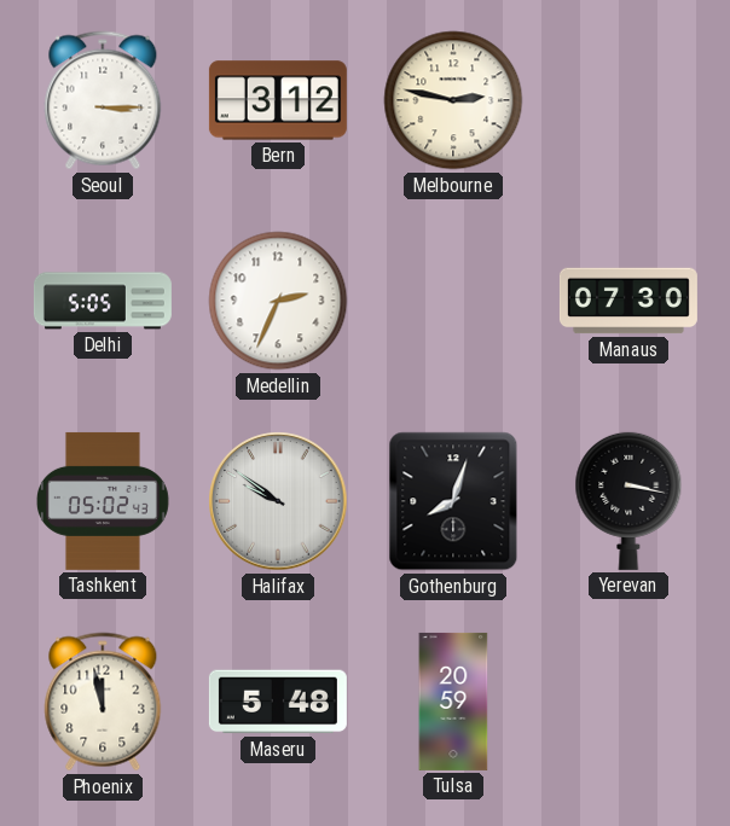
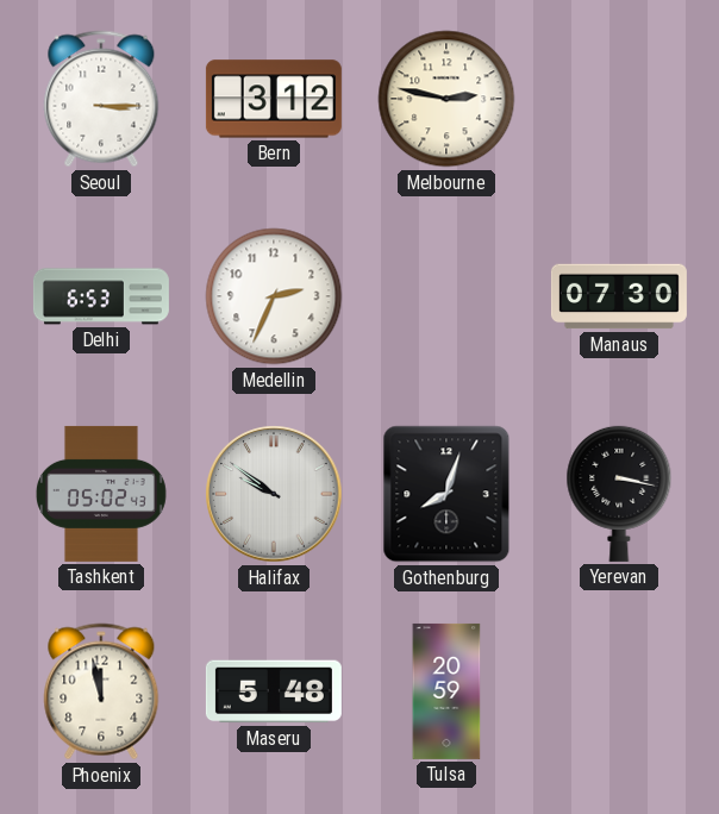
Delhi: 5:05 -> 6:53
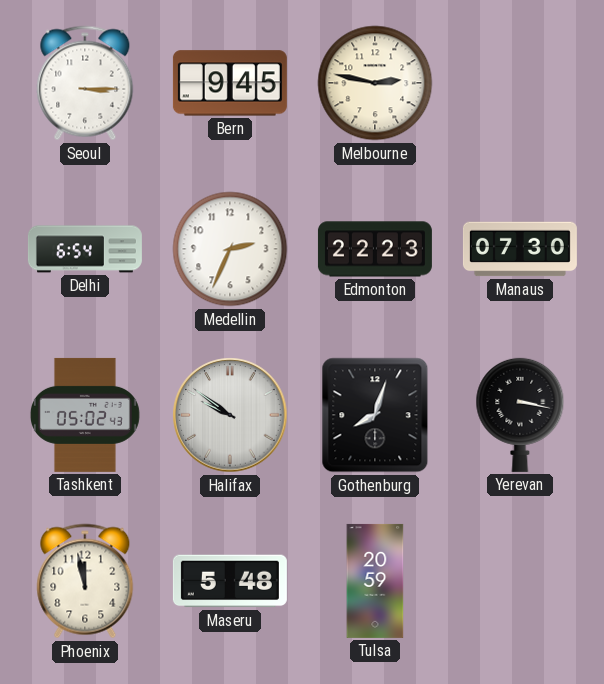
Bern: 3:12 -> 9:45
Delhi: 6:53 -> 6:54
Edmonton: none -> 22:23
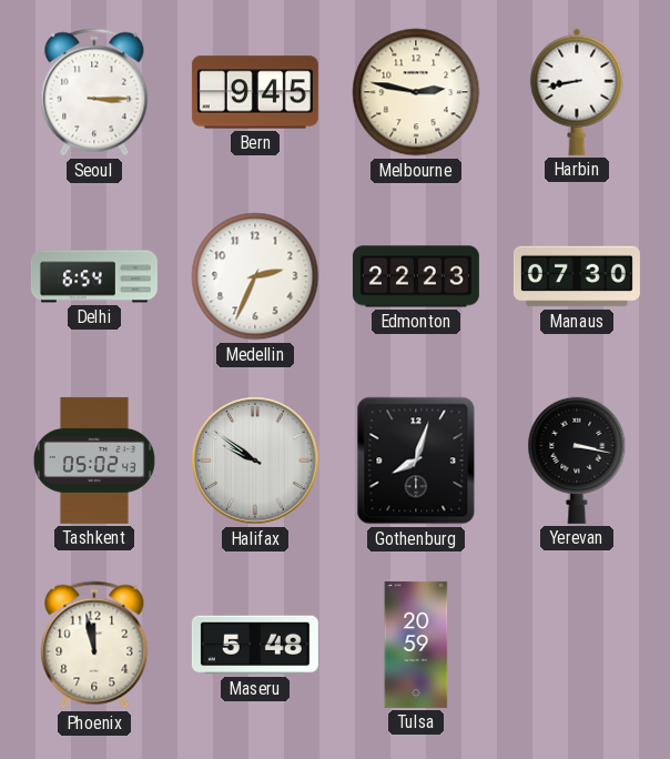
Harbin: none -> 8:43
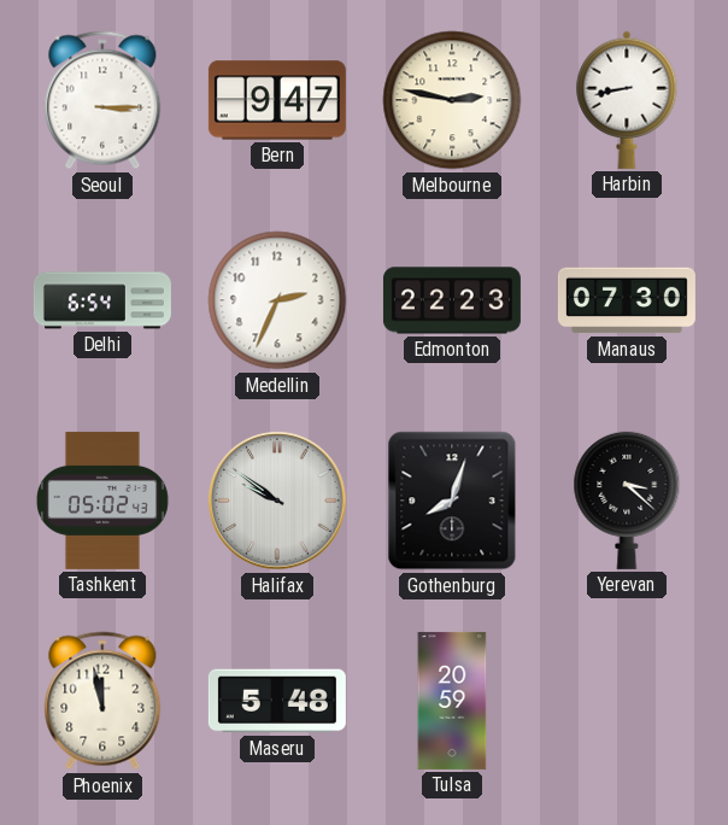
Bern: 9:45 -> 9:47
Yerevan: 3:17 -> 3:22
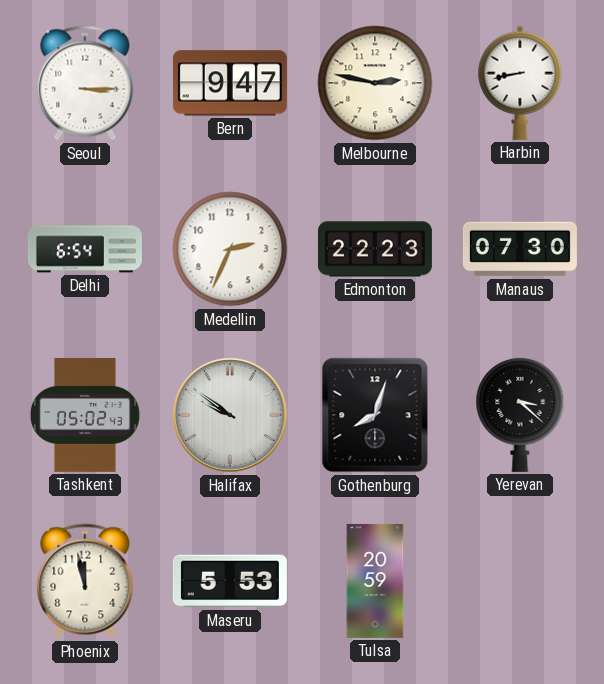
Maseru: 5:48 -> 5:53
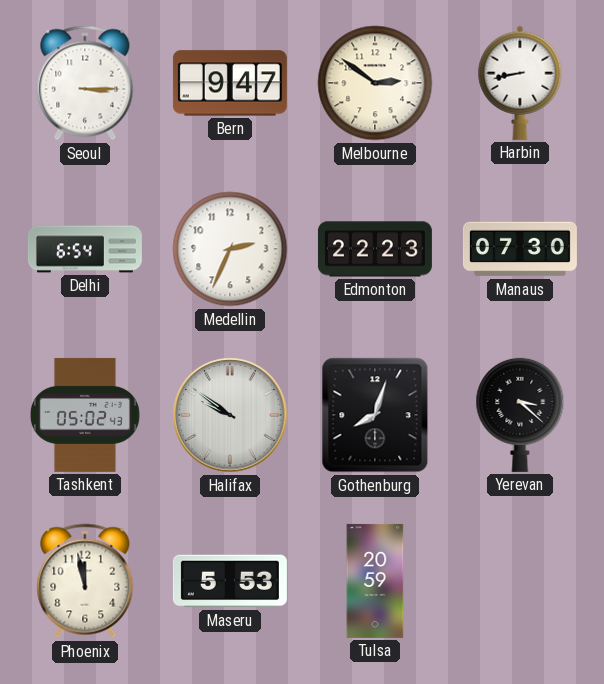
Melbourne: 2:47 -> 2:51
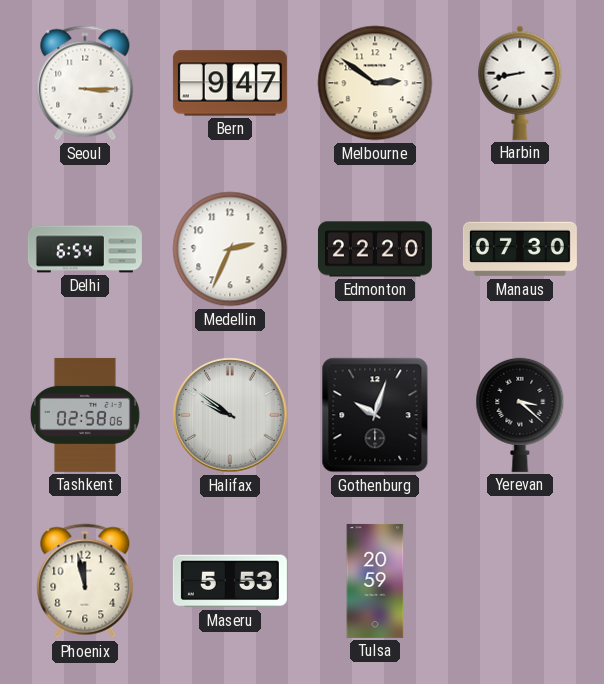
Edmonton: 22:23 -> 22:20
Tashkent: 05:02 -> 02:58
Gothenburg: 8:03 -> 10:03
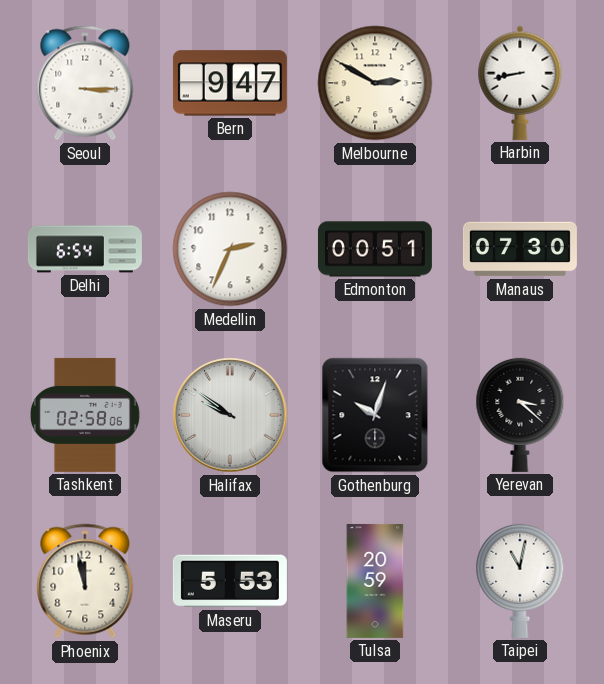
Melbourne: 2:51 -> 2:50
Edmonton: 22:20 -> 00:51
Taipei: none -> 11:02
